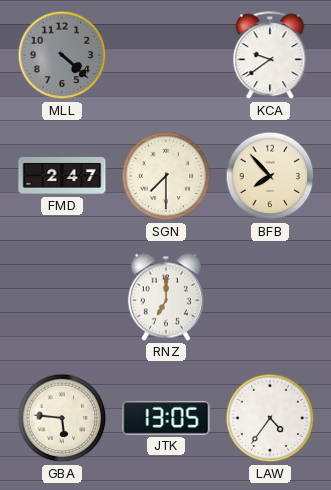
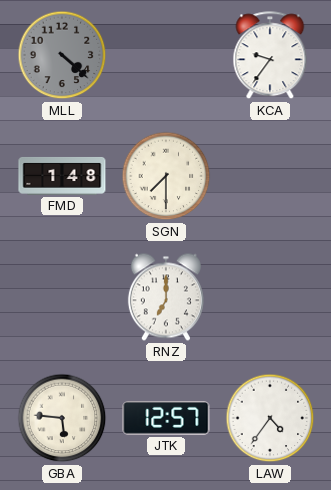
KCA: 9:39 -> 9:36
FMD: 2:47 -> 1:48
BFB: 7:53 -> none
JTK: 13:05 -> 12:57
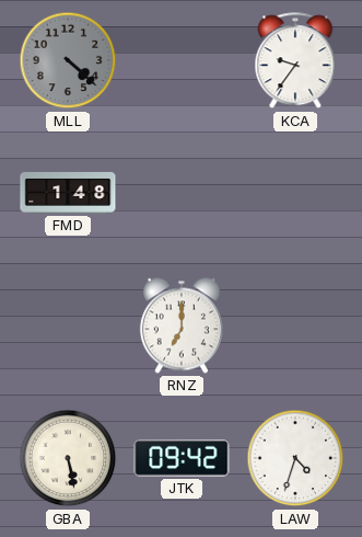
SGN: 7:30 -> none
GBA: 5:46 -> 5:28
JTK: 12:57 -> 09:42
LAW: 4:36 -> 4:33
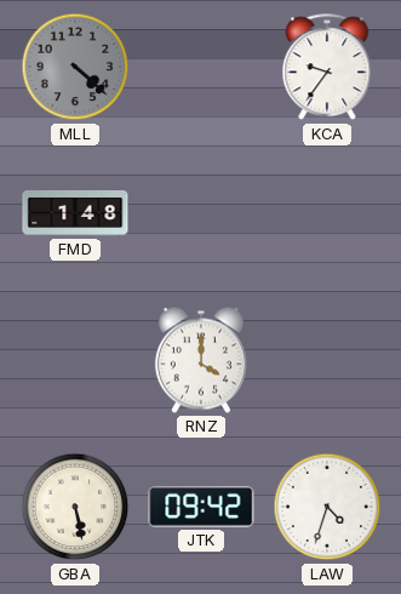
RNZ: 7:00 -> 4:00
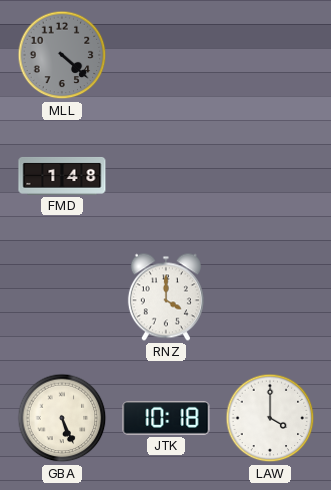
KCA: 9:36 -> none
GBA: 5:28 -> 5:26
JTK: 09:42 -> 10:18
LAW: 4:33 -> 4:00
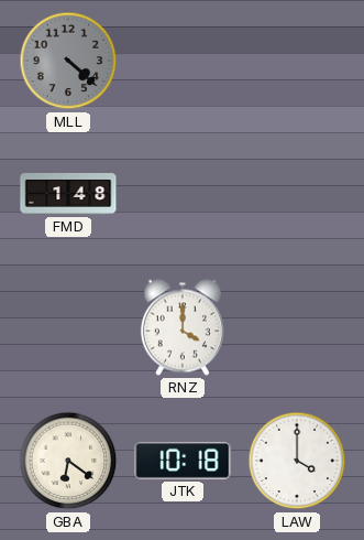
GBA: 5:26 -> 6:21
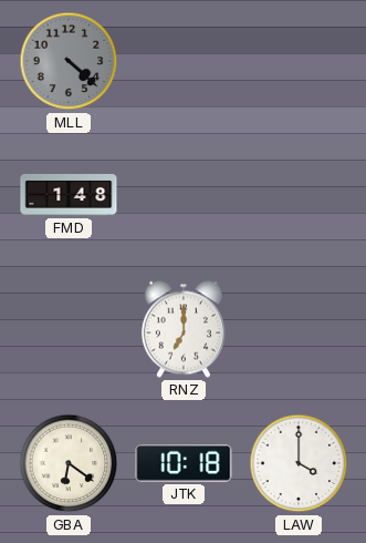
RNZ: 4:00 -> 7:00
